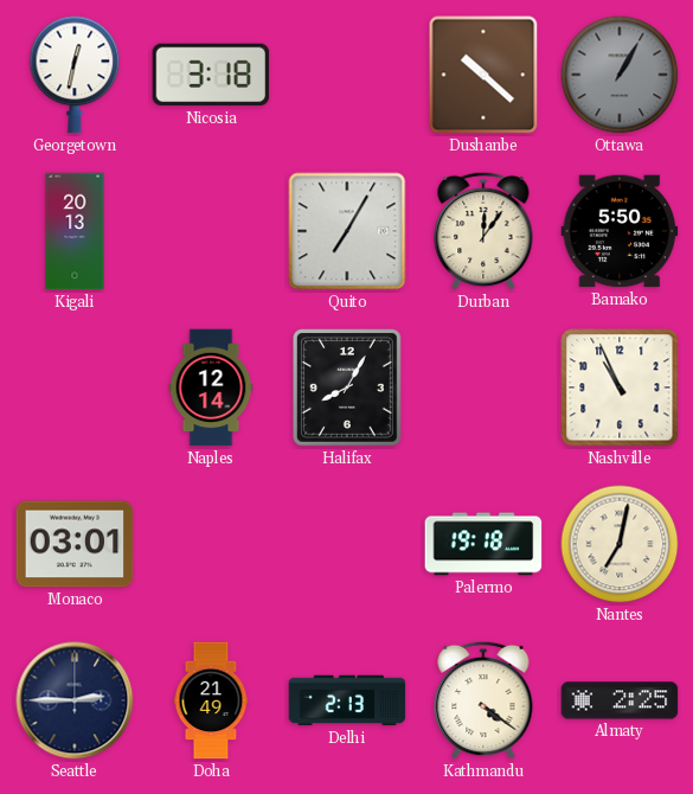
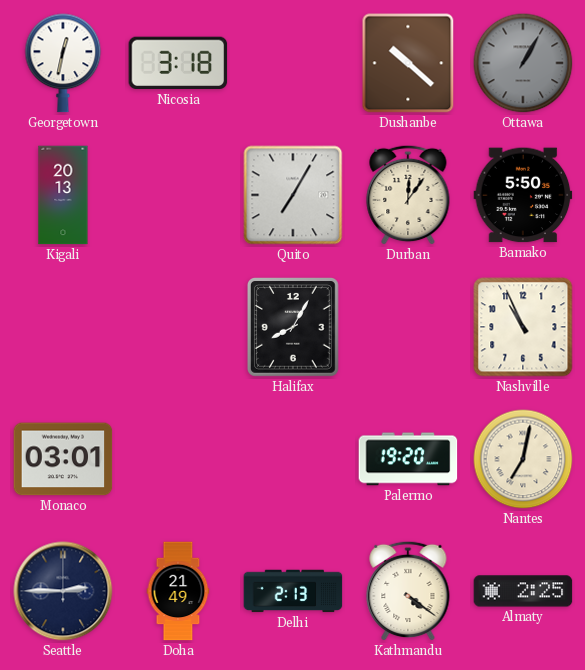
Naples: 12:14 -> none
Palermo: 19:18 -> 19:20
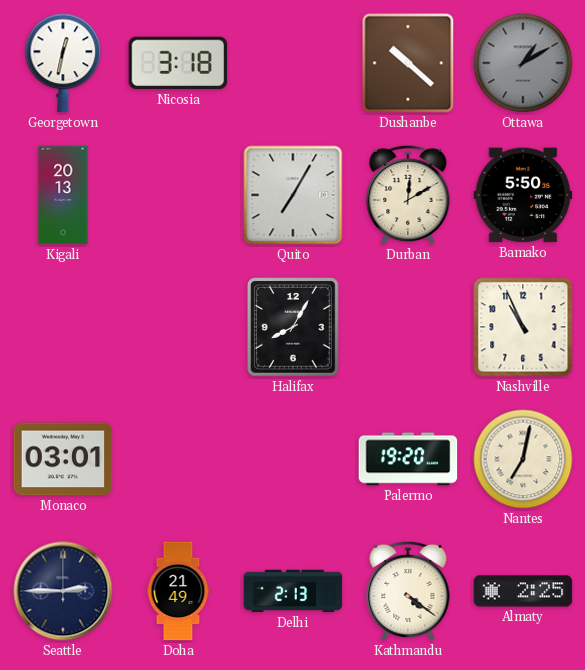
Ottawa: 1:05 -> 1:10
Durban: 12:06 -> 12:10
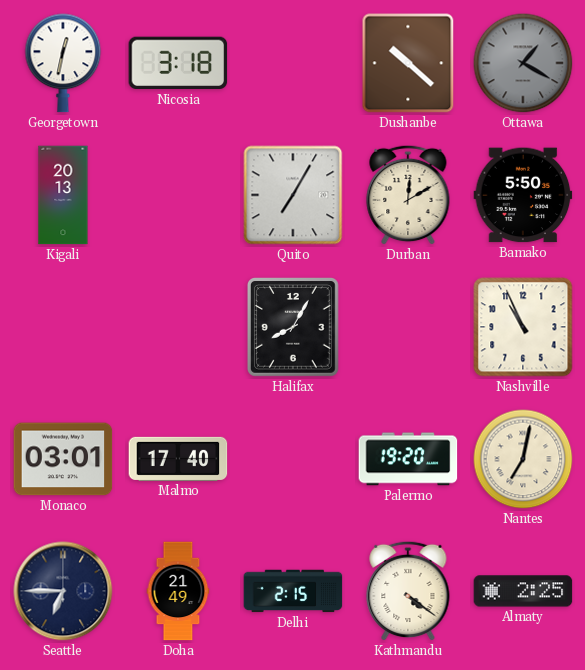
Ottawa: 1:10 -> 1:20
Malmo: none -> 17:40
Seattle: 2:45 -> 6:45
Delhi: 2:13 -> 2:15
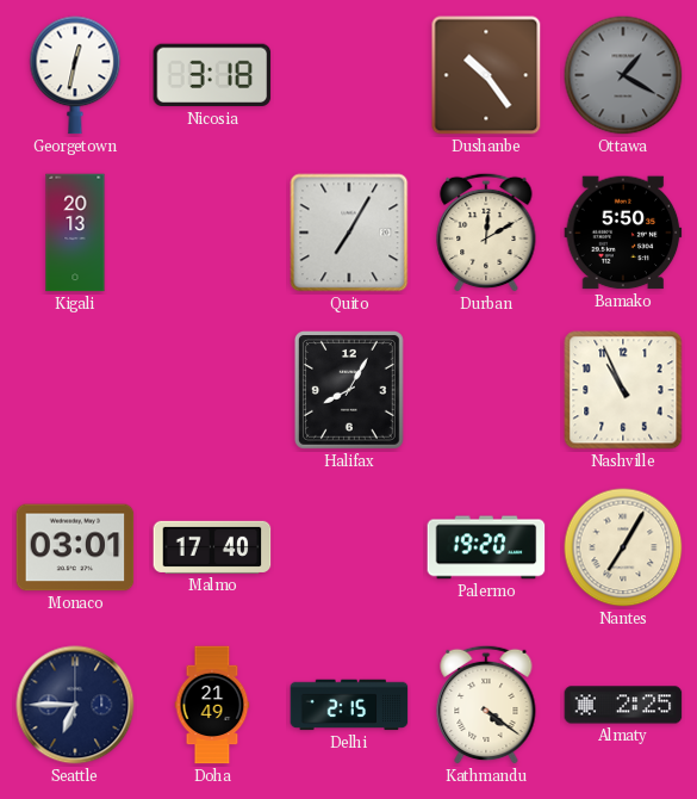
Dushanbe: 10:22 -> 10:24
Nantes: 7:02 -> 7:05
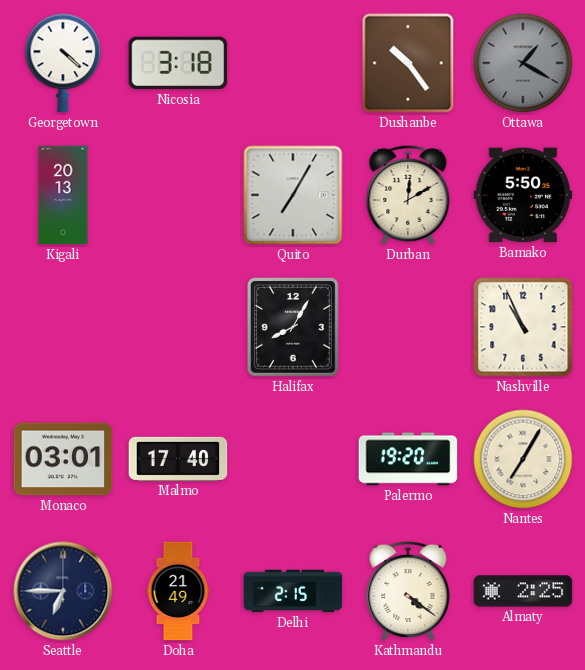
Georgetown: 12:32 -> 4:22
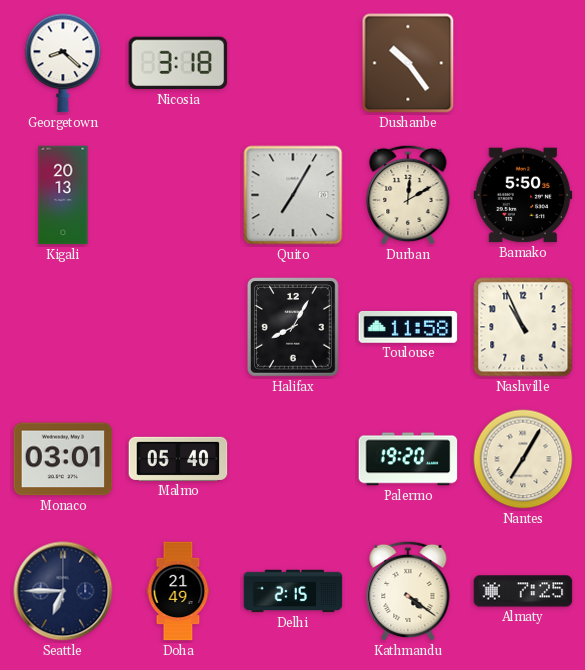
Georgetown: 4:22 -> 8:22
Ottawa: 1:20 -> none
Toulouse: none -> 11:58
Malmo: 17:40 -> 05:40
Almaty: 2:25 -> 7:25
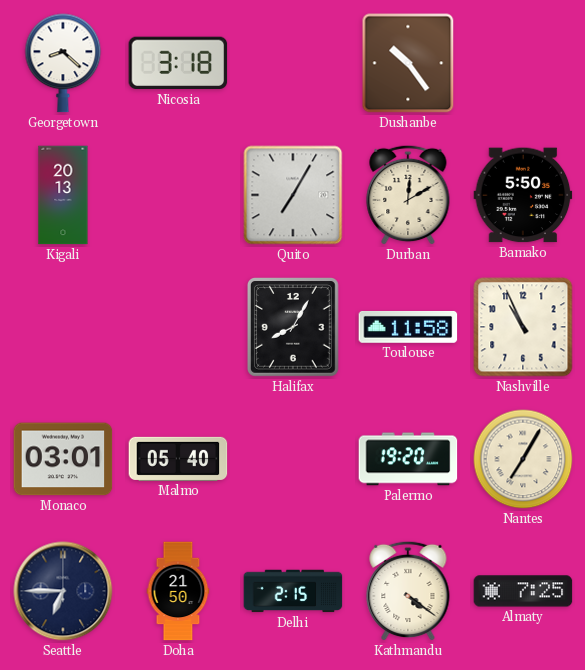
Doha: 21:49 -> 21:50
